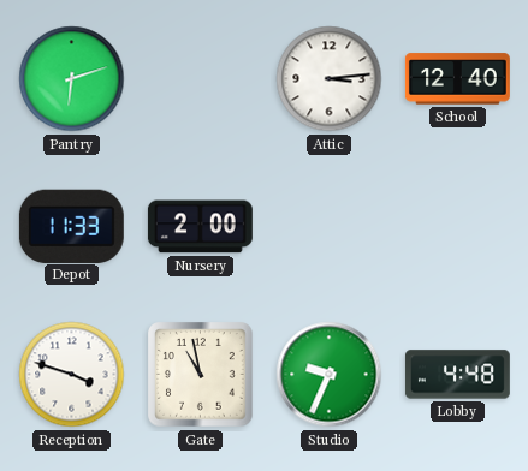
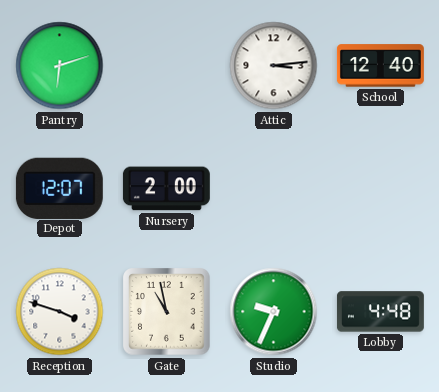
Depot: 11:33 -> 12:07
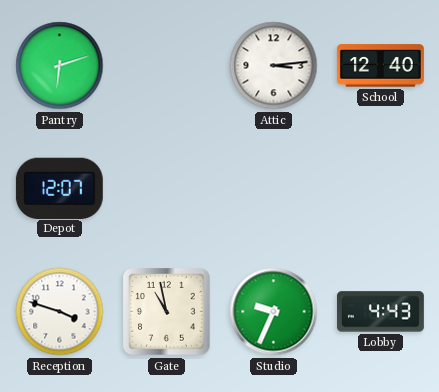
Nursery: 2:00 -> none
Lobby: 4:48 -> 4:43
